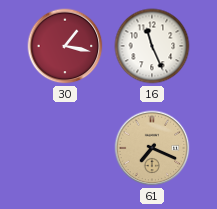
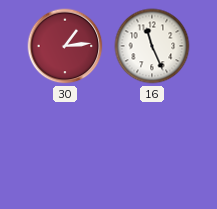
30: 1:17 -> 1:14
61: 7:19 -> none
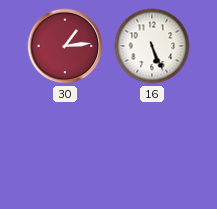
16: 11:26 -> 5:26
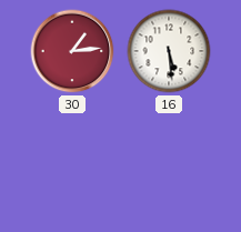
16: 5:26 -> 5:29
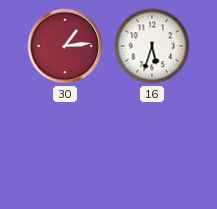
16: 5:29 -> 5:33
